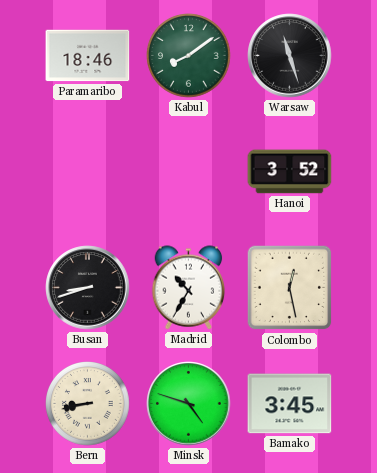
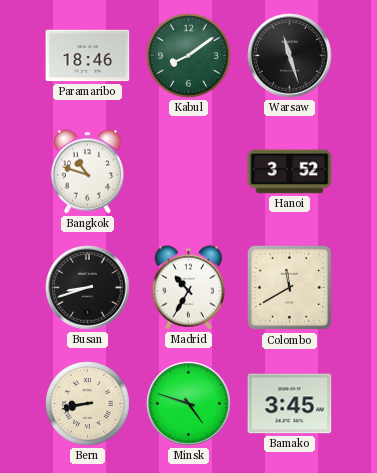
Bangkok: none -> 10:48
Colombo: 12:28 -> 11:40
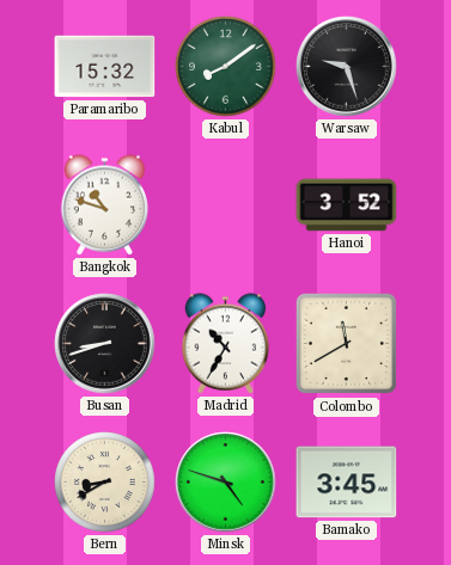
Paramaribo: 18:46 -> 15:32
Warsaw: 11:27 -> 9:27
Bern: 8:43 -> 8:40
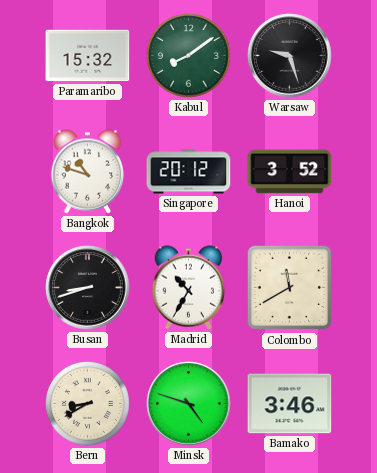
Singapore: none -> 20:12
Bamako: 3:45 -> 3:46
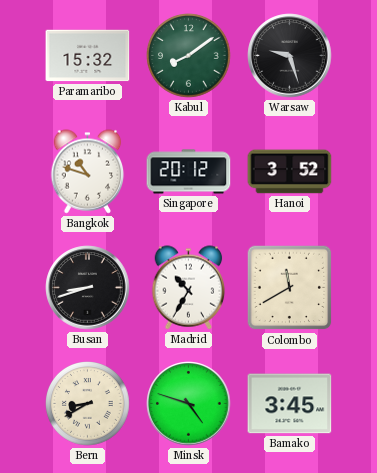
Bamako: 3:46 -> 3:45
